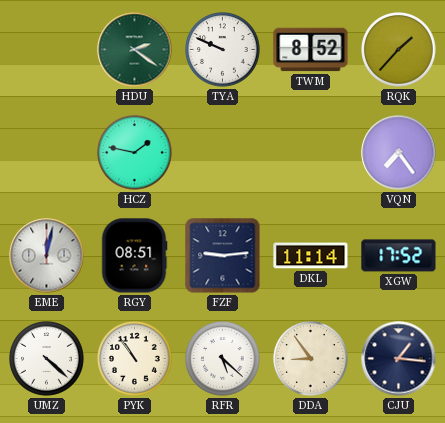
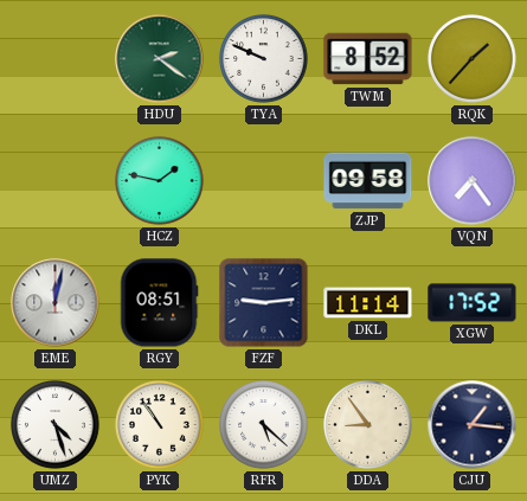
ZJP: none -> 09:58
UMZ: 4:22 -> 4:27
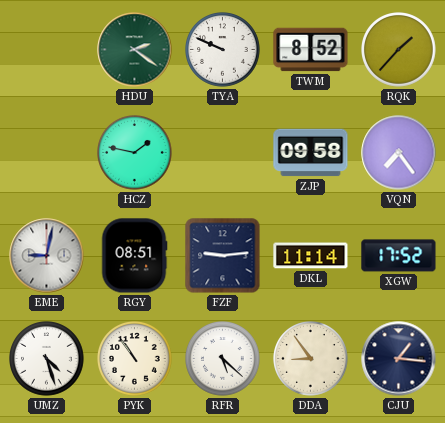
EME: 12:02 -> 9:02
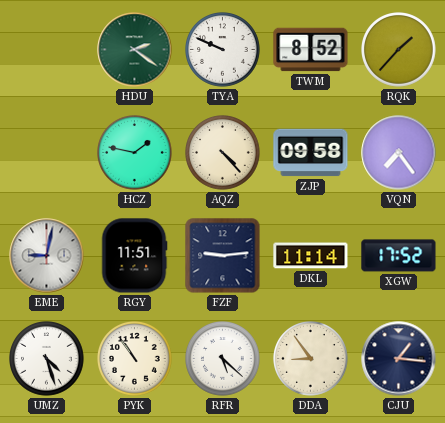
AQZ: none -> 4:23
RGY: 08:51 -> 11:51
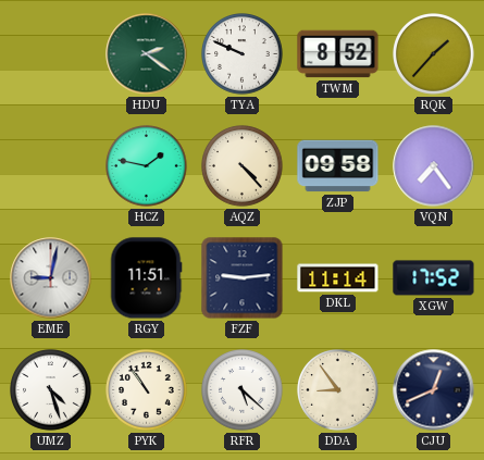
CJU: 1:16 -> 12:41
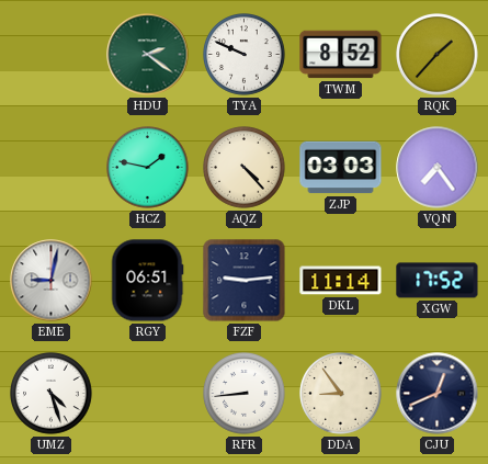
ZJP: 09:58 -> 03:03
RGY: 11:51 -> 06:51
PYK: 10:54 -> none
RFR: 5:22 -> 8:44
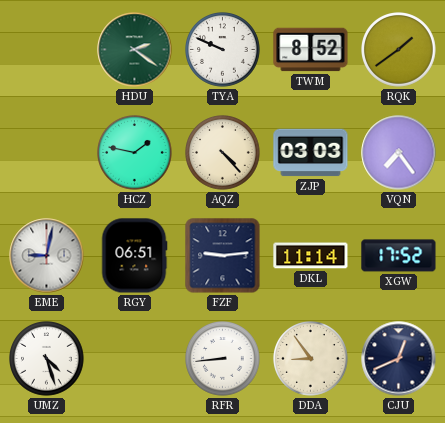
RQK: 1:37 -> 1:39
